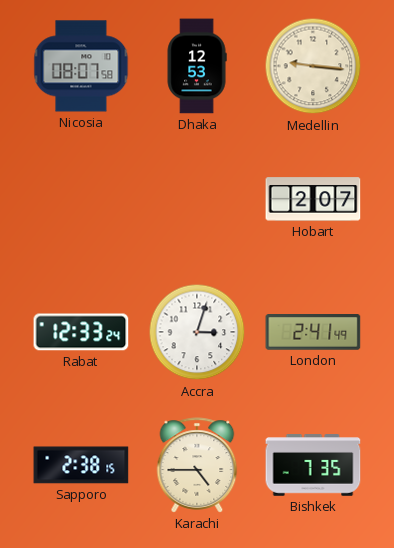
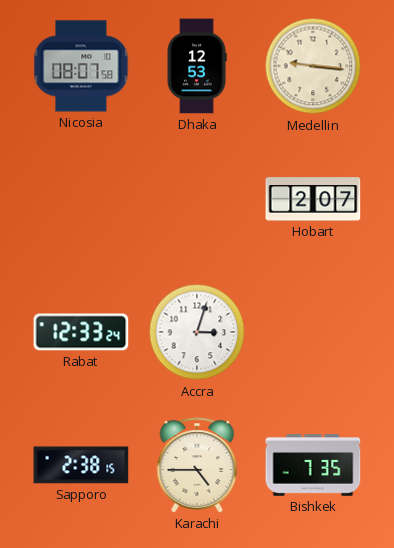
London: 2:41 -> none
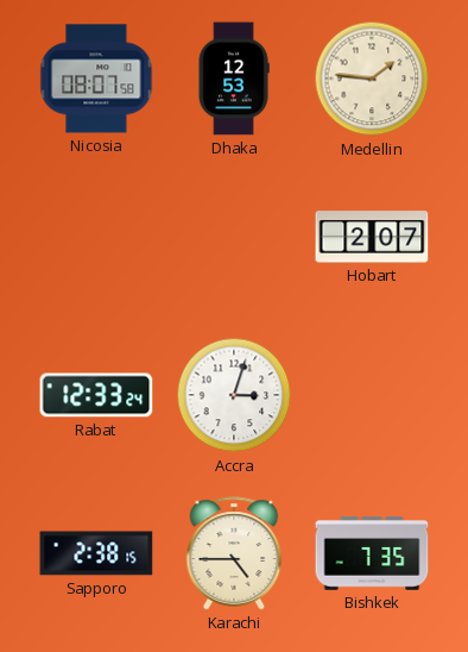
Medellin: 9:16 -> 1:46
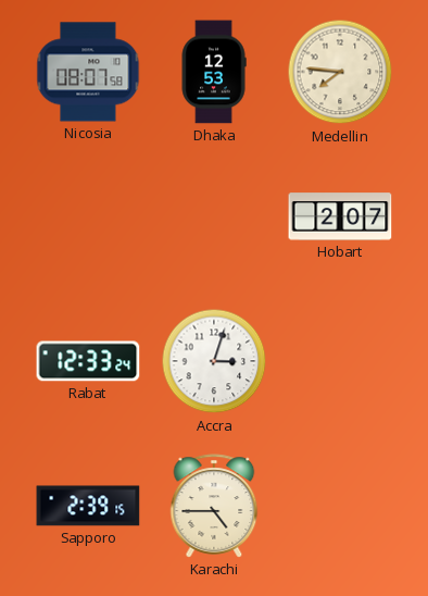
Medellin: 1:46 -> 7:46
Sapporo: 2:38 -> 2:39
Bishkek: 7:35 -> none
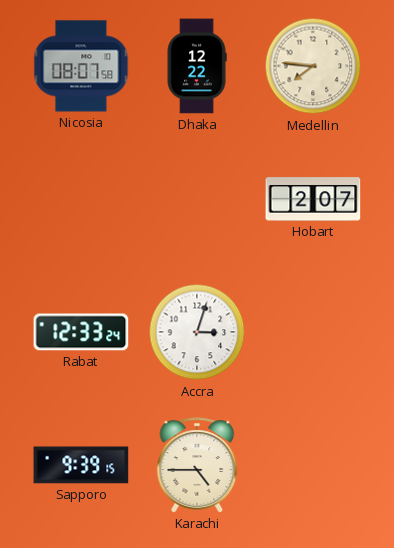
Dhaka: 12:53 -> 12:22
Sapporo: 2:39 -> 9:39
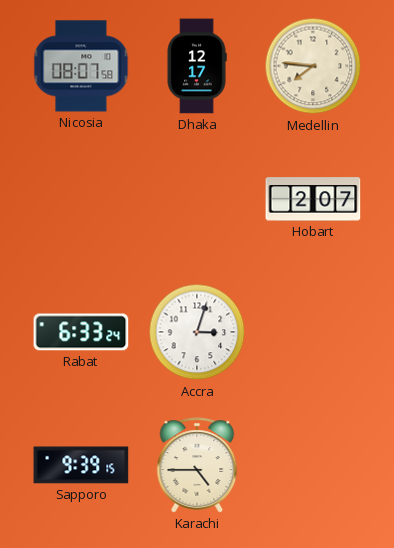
Dhaka: 12:22 -> 12:17
Rabat: 12:33 -> 6:33
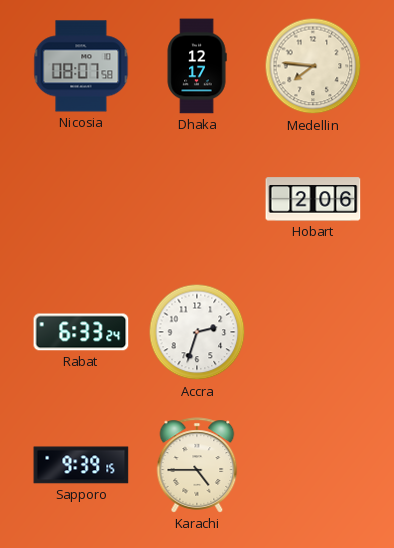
Hobart: 2:07 -> 2:06
Accra: 3:03 -> 2:33
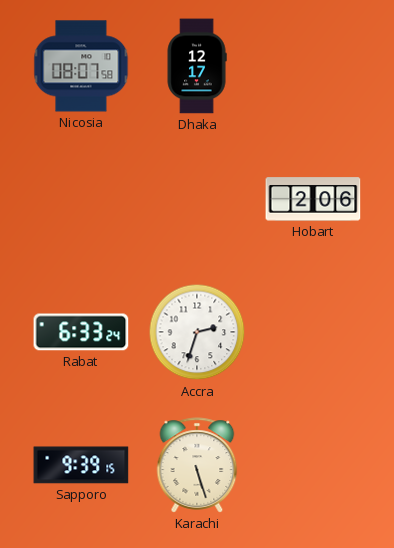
Medellin: 7:46 -> none
Karachi: 4:45 -> 5:27
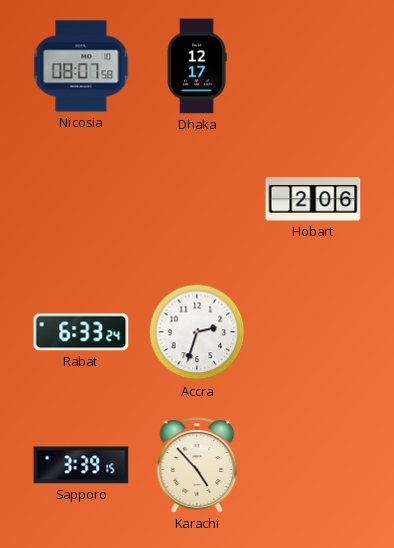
Sapporo: 9:39 -> 3:39
Karachi: 5:27 -> 4:53
